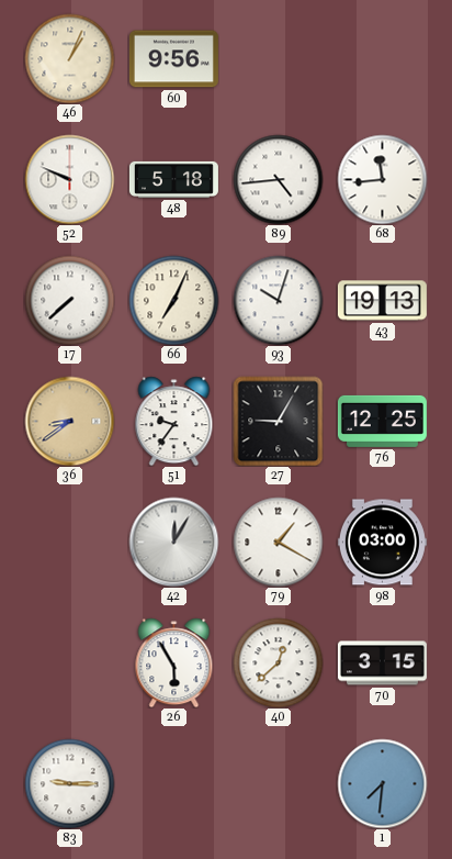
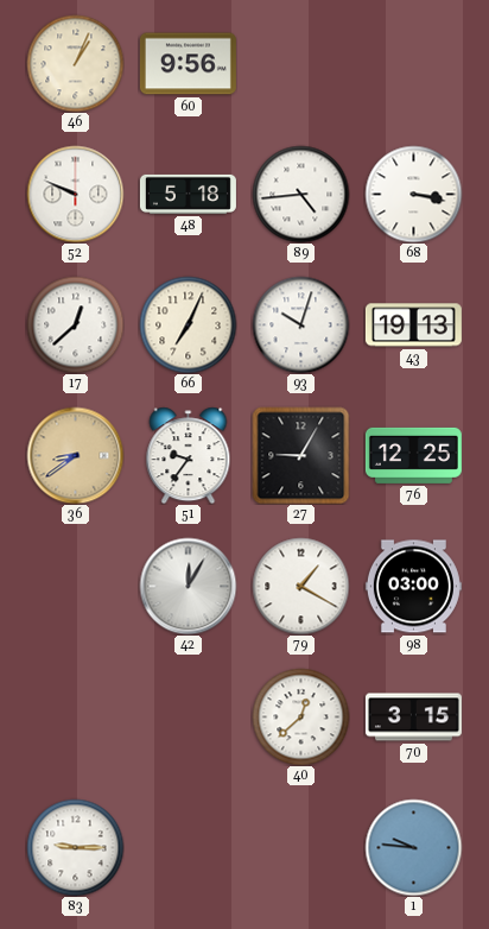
68: 11:44 -> 3:17
17: 7:38 -> 12:38
26: 5:55 -> none
1: 7:31 -> 9:46
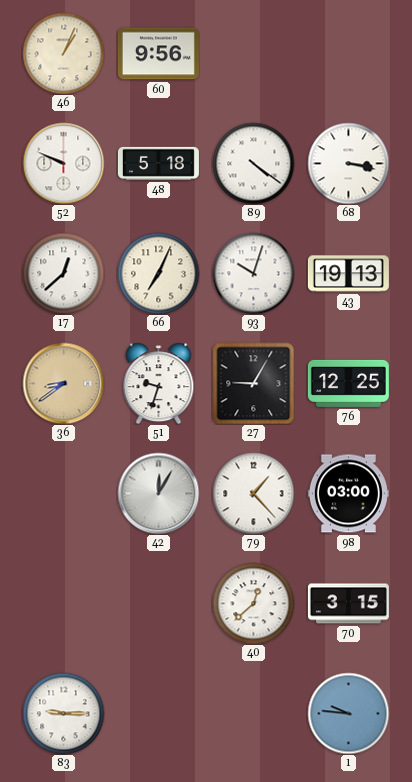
89: 4:44 -> 4:21
51: 9:36 -> 9:33
79: 1:20 -> 1:23
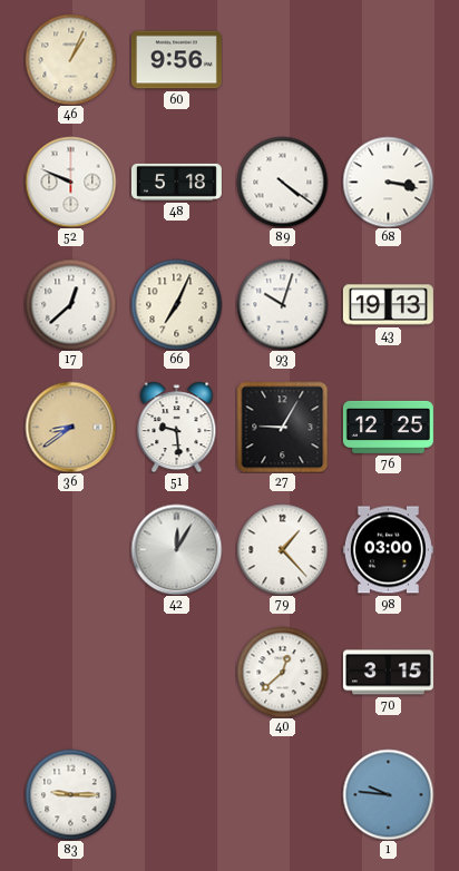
51: 9:33 -> 9:29
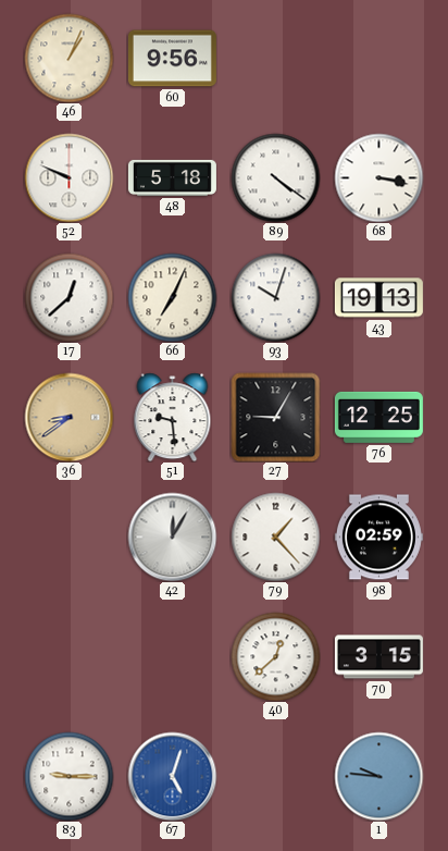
98: 03:00 -> 02:59
67: none -> 5:03
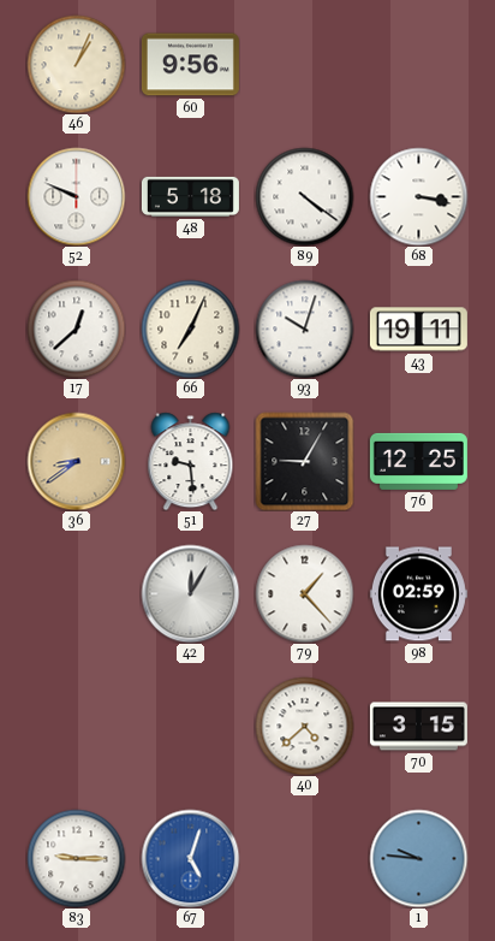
43: 19:13 -> 19:11
40: 12:38 -> 4:38
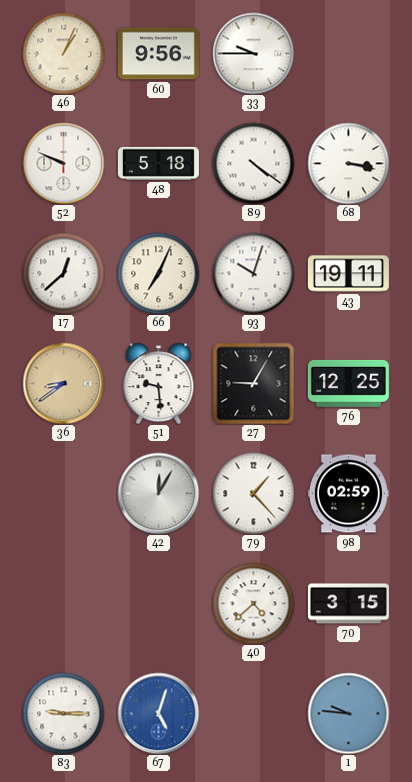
33: none -> 9:45
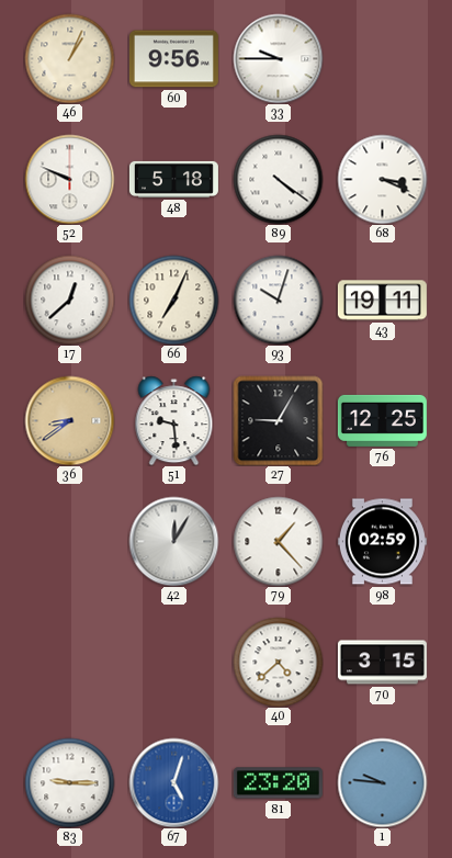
68: 3:17 -> 3:19
81: none -> 23:20
